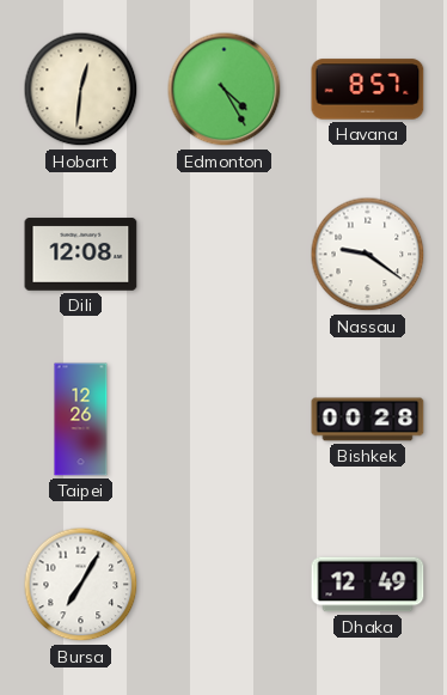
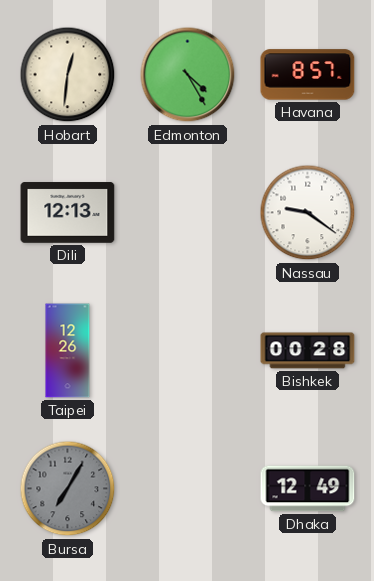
Dili: 12:08 -> 12:13
Bursa dial: white -> grey
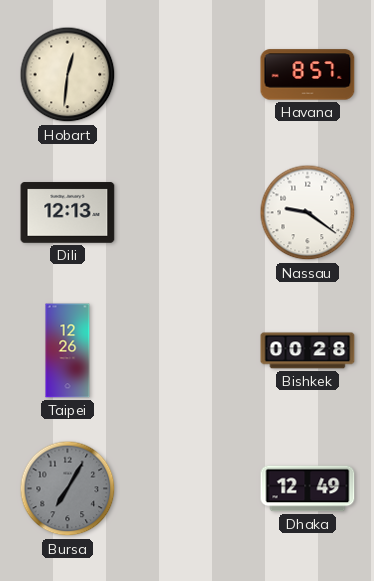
Edmonton: 4:25 -> none
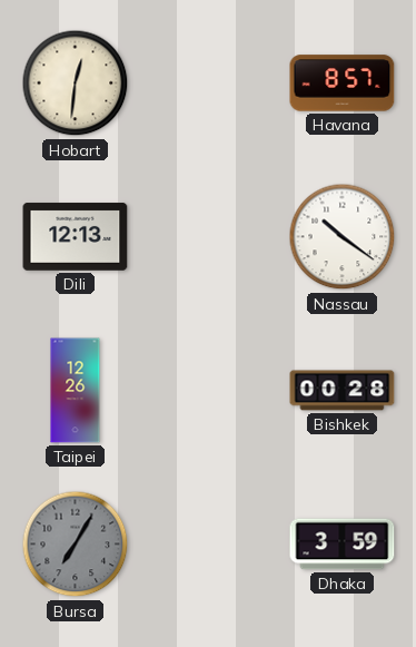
Nassau: 9:21 -> 10:21
Dhaka: 12:49 -> 3:59
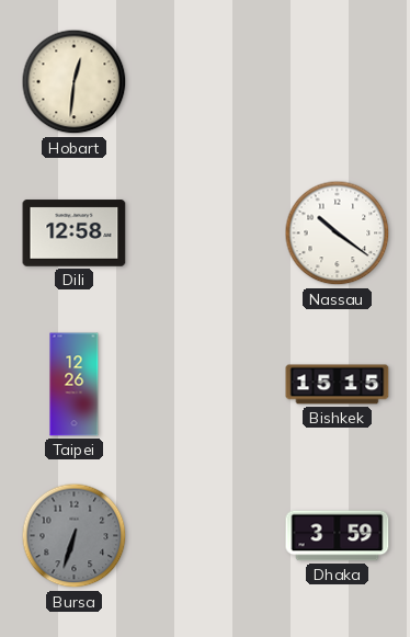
Havana: 8:57 -> none
Dili: 12:13 -> 12:58
Bishkek: 00:28 -> 15:15
Bursa: 7:05 -> 6:33
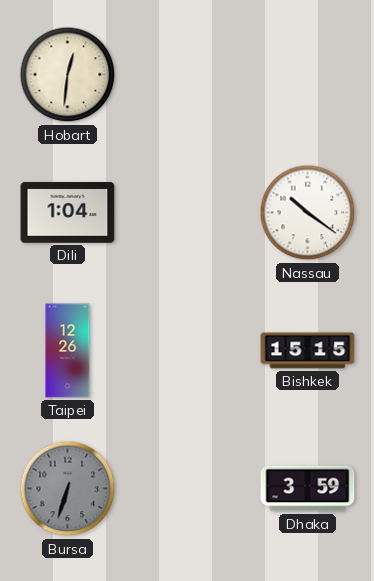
Dili: 12:58 -> 1:04
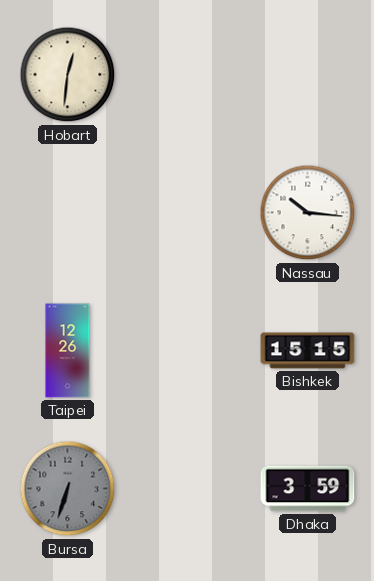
Dili: 1:04 -> none
Nassau: 10:21 -> 10:16
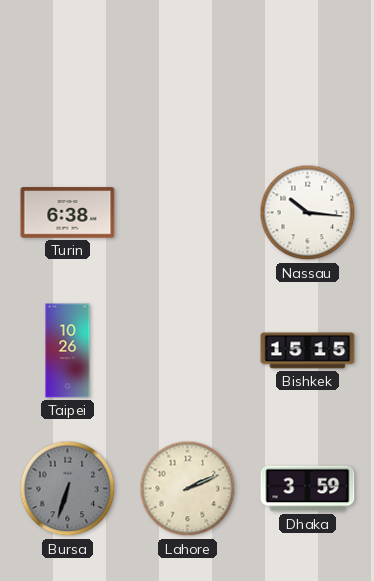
Hobart: 12:31 -> none
Turin: none -> 6:38
Taipei: 12:26 -> 10:26
Lahore: none -> 2:11
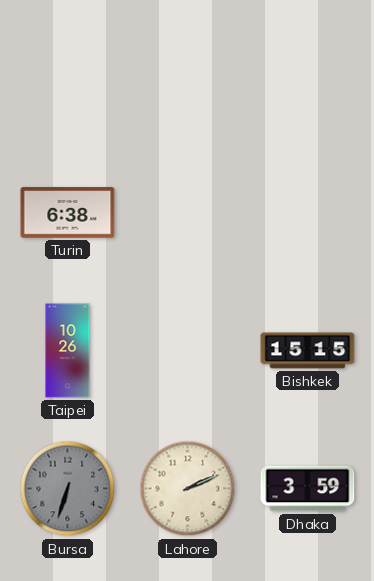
Nassau: 10:16 -> none
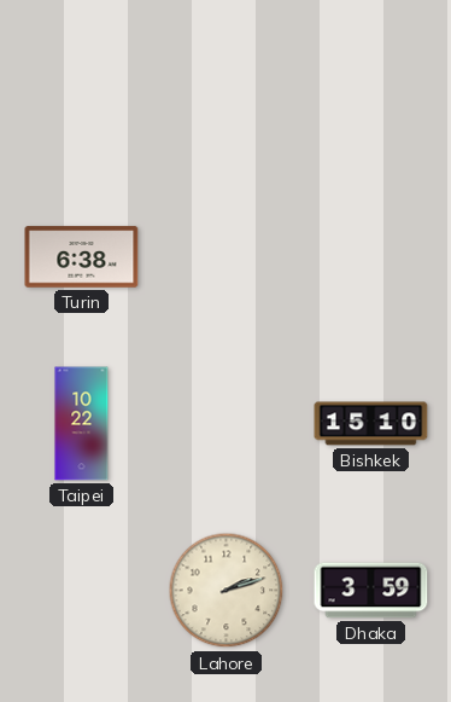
Taipei: 10:26 -> 10:22
Bishkek: 15:15 -> 15:10
Bursa: 6:33 -> none
Lahore: 2:11 -> 2:12
